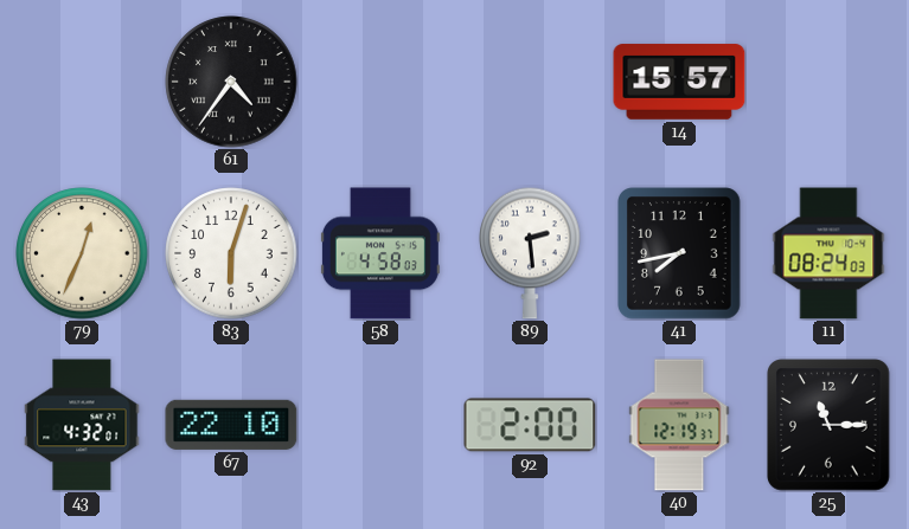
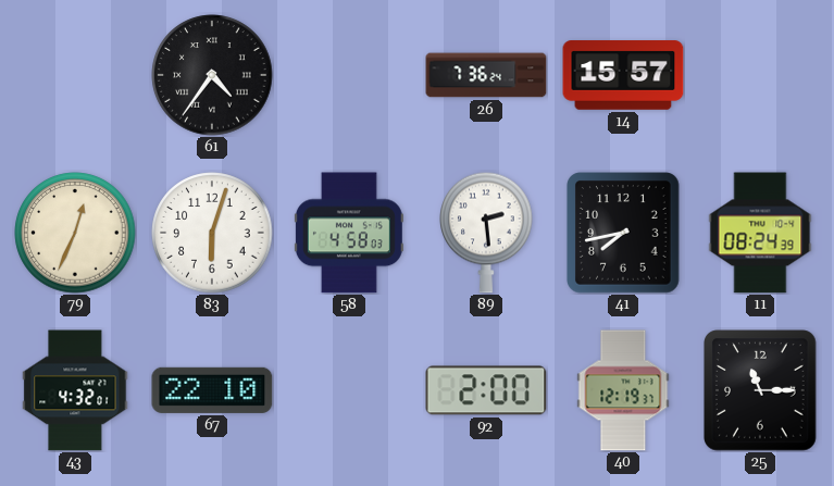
26: none -> 7:36
11: 08:24:03 -> 08:24:39
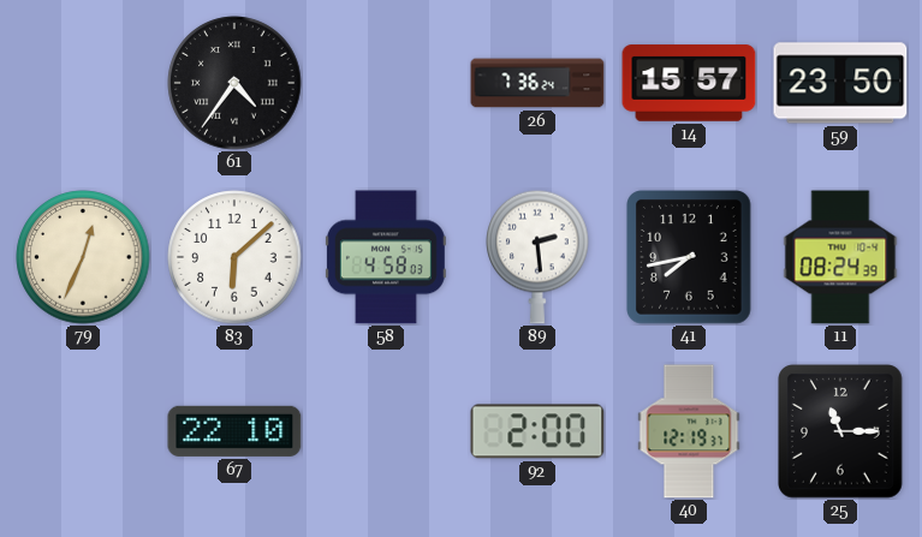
59: none -> 23:50
83: 6:03 -> 6:08
43: 4:32 -> none
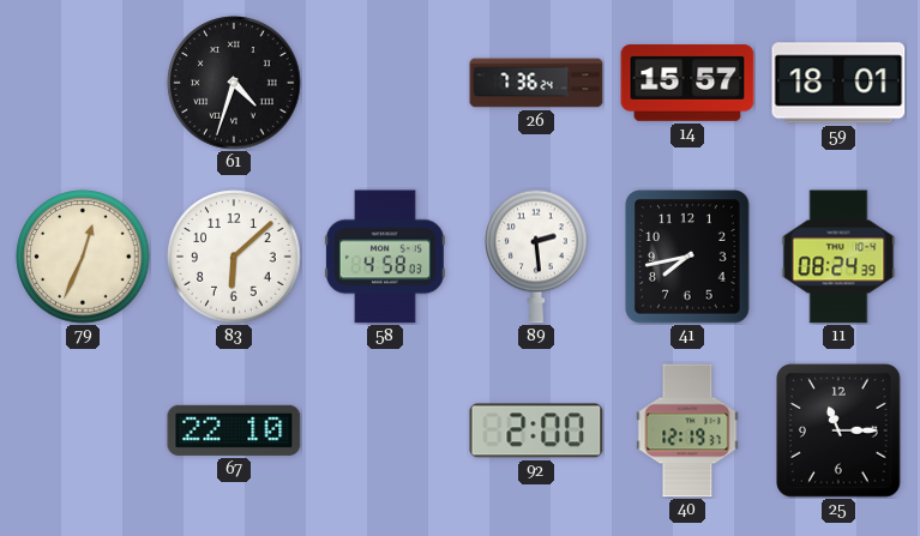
61: 4:36 -> 4:33
59: 23:50 -> 18:01
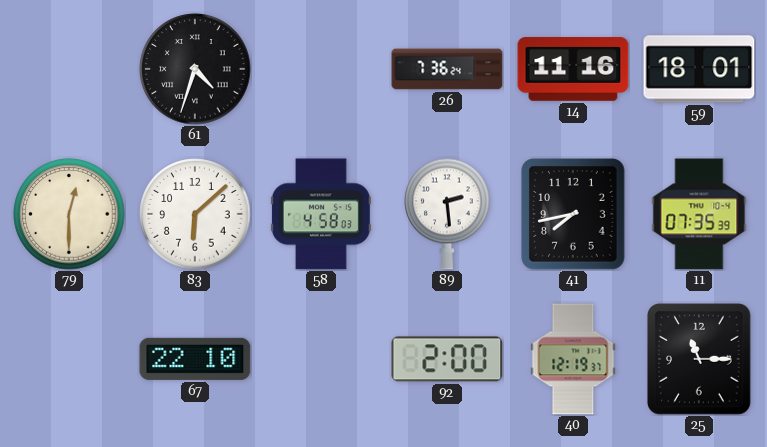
14: 15:57 -> 11:16
79: 12:34 -> 12:30
11: 08:24 -> 07:35
